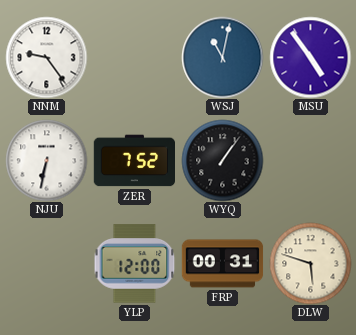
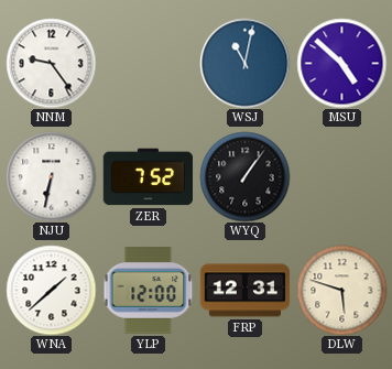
MSU: 4:54 -> 4:52
WNA: none -> 1:38
FRP: 00:31 -> 12:31
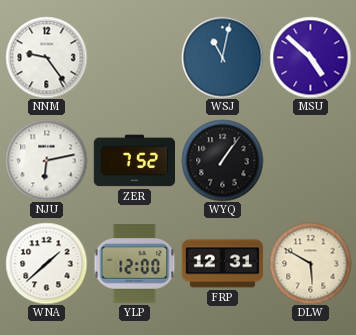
NJU: 6:32 -> 6:13
DLW: 5:48 -> 5:50
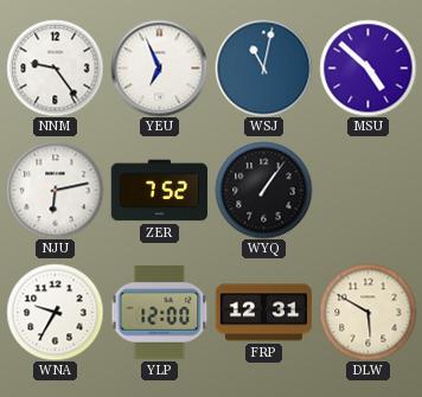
YEU: none -> 6:56
WNA: 1:38 -> 9:35
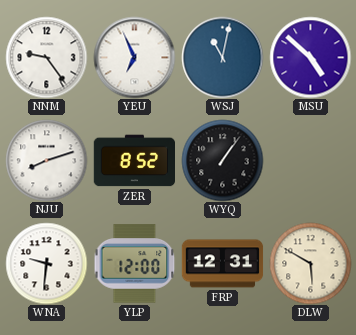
NJU: 6:13 -> 8:12
ZER: 7:52 -> 8:52
WNA: 9:35 -> 9:31
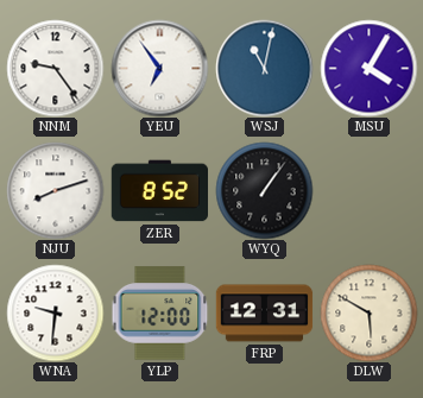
YEU: 6:56 -> 6:54
MSU: 4:52 -> 4:05
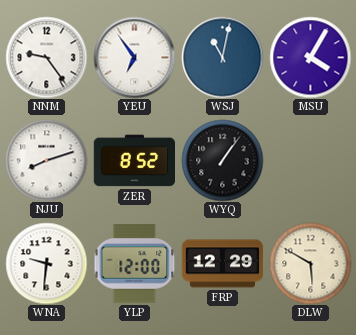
FRP: 12:31 -> 12:29
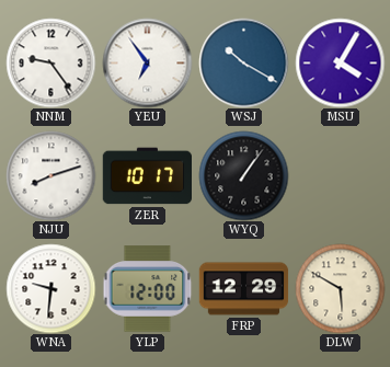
WSJ: 11:02 -> 10:20
ZER: 8:52 -> 10:17
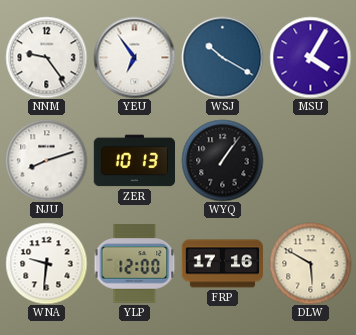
ZER: 10:17 -> 10:13
FRP: 12:29 -> 17:16
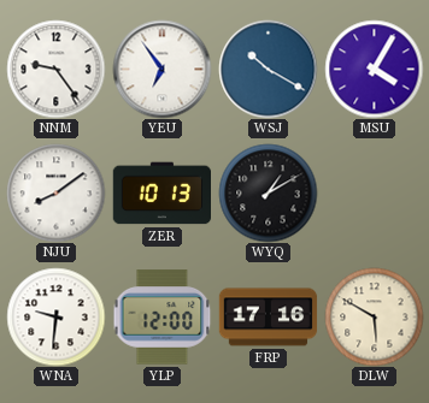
NJU: 8:12 -> 8:09
WYQ: 1:06 -> 1:10
